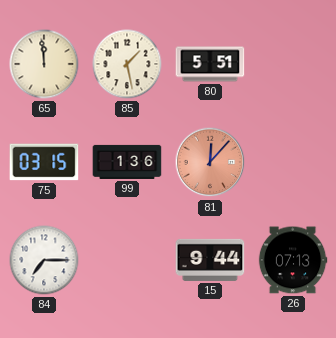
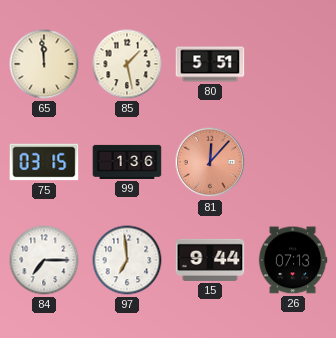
97: none -> 6:59
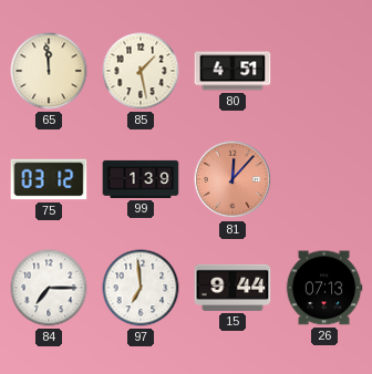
80: 5:51 -> 4:51
75: 03:15 -> 03:12
99: 1:36 -> 1:39
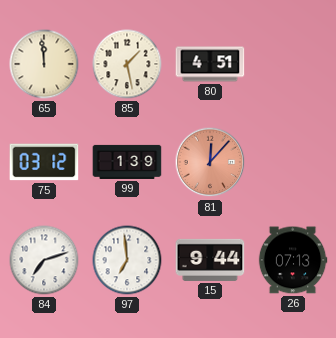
84: 7:15 -> 7:12
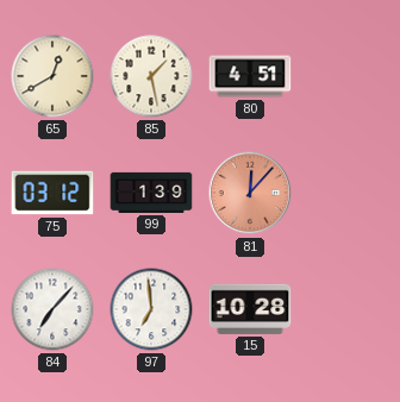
65: 11:59 -> 12:40
84: 7:12 -> 7:07
15: 9:44 -> 10:28
26: 07:13 -> none
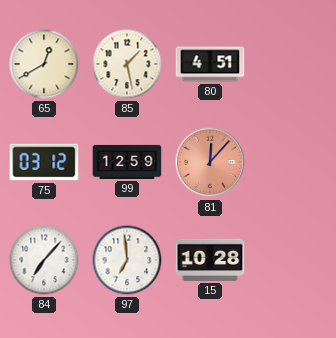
99: 1:39 -> 12:59
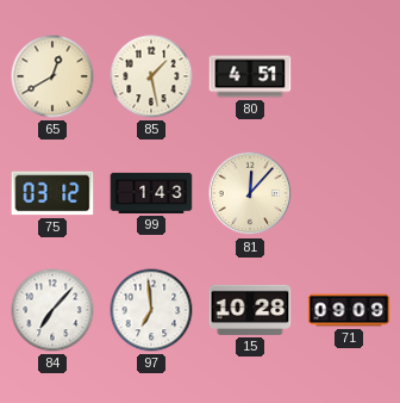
99: 12:59 -> 1:43
81 dial: salmon -> cream
71: none -> 09:09
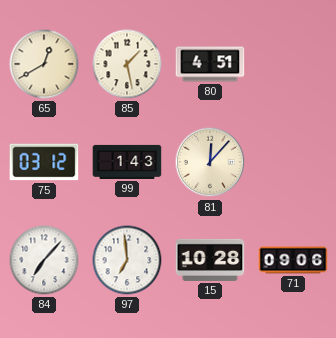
71: 09:09 -> 09:06
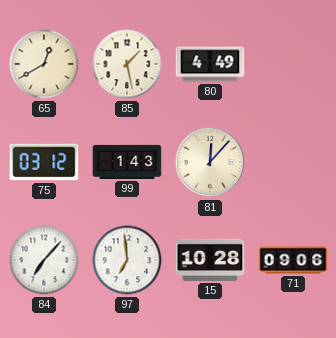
80: 4:51 -> 4:49
